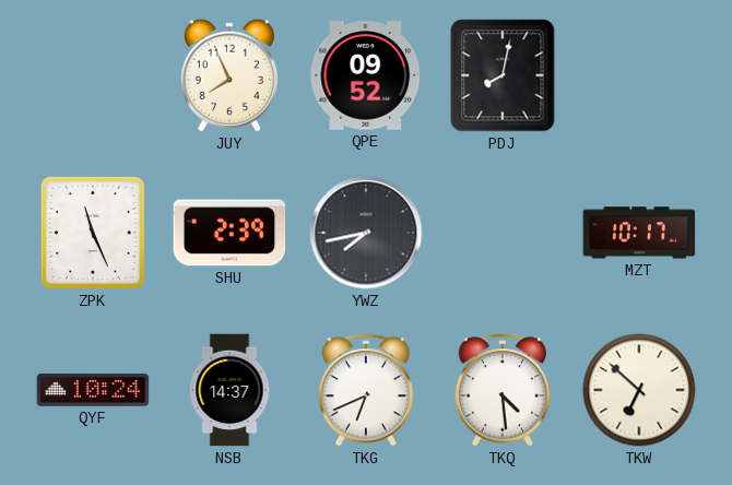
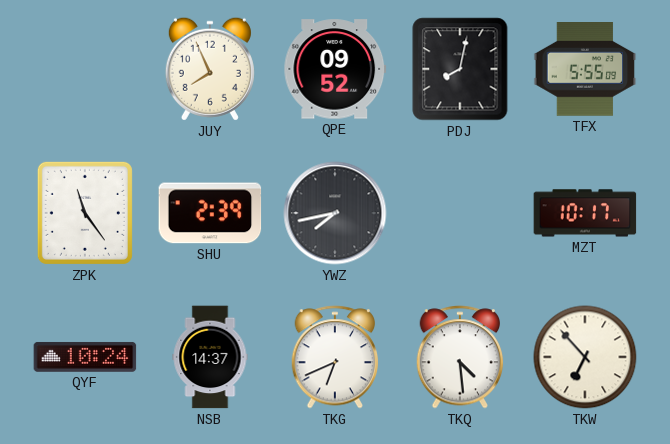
TFX: none -> 5:55
ZPK: 11:26 -> 11:24
TKW: 6:52 -> 6:53
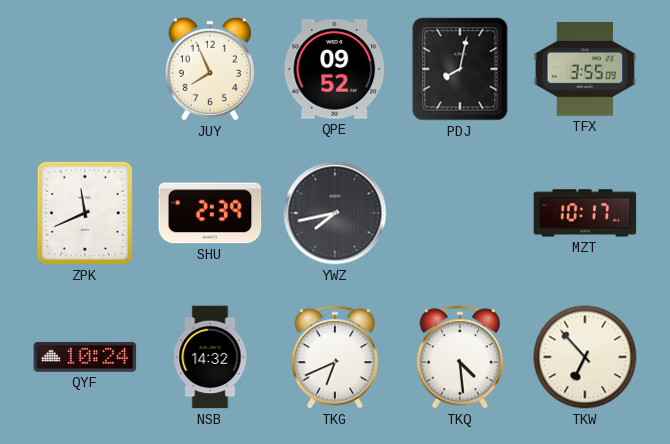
TFX: 5:55 -> 3:55
ZPK: 11:24 -> 11:41
NSB: 14:37 -> 14:32
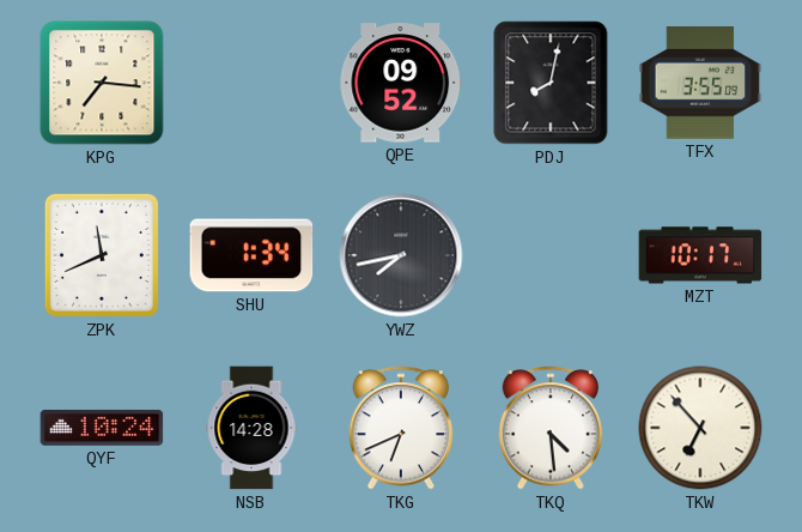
KPG: none -> 7:16
JUY: 7:56 -> none
SHU: 2:39 -> 1:34
NSB: 14:32 -> 14:28
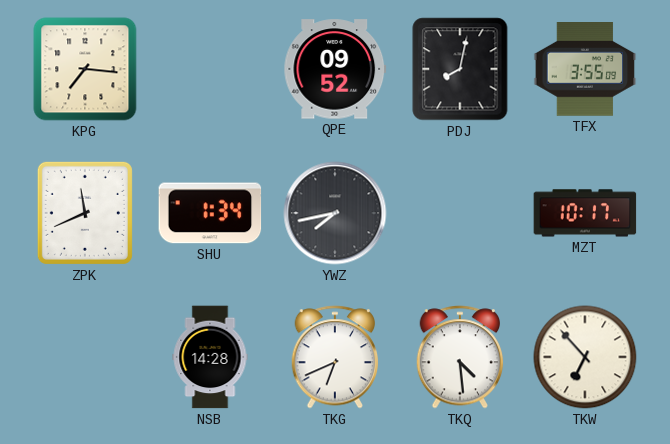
QYF: 10:24 -> none
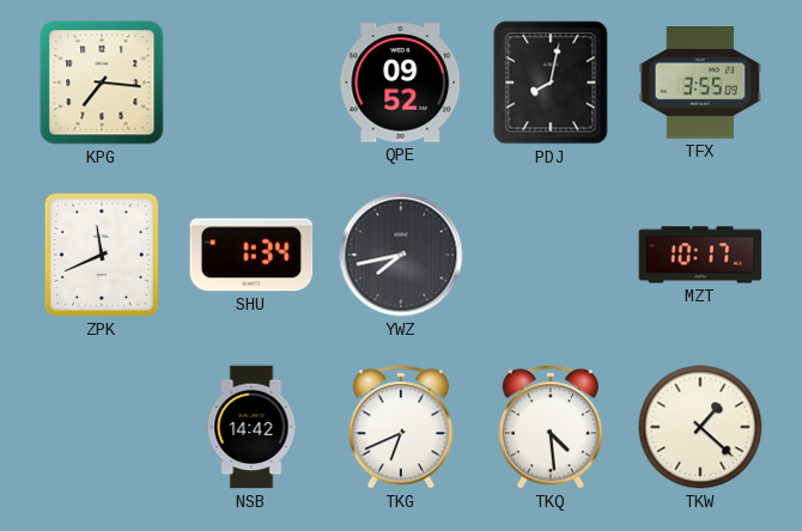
NSB: 14:28 -> 14:42
TKW: 6:53 -> 1:22
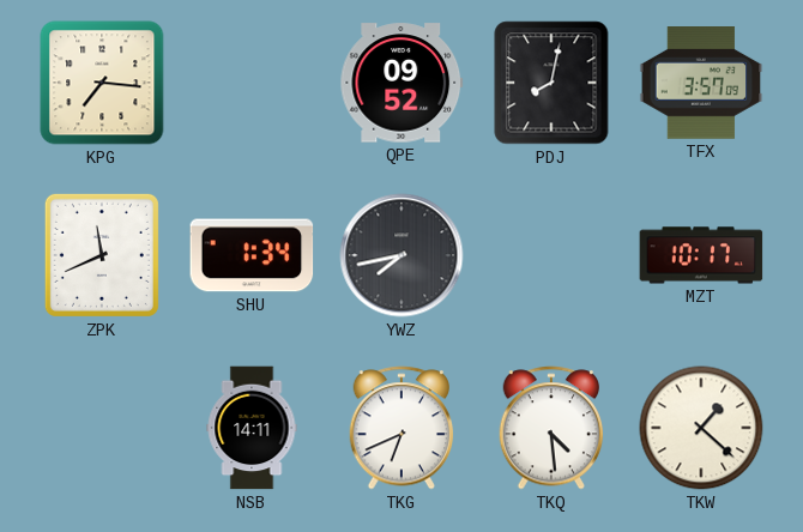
TFX: 3:55 -> 3:57
NSB: 14:42 -> 14:11
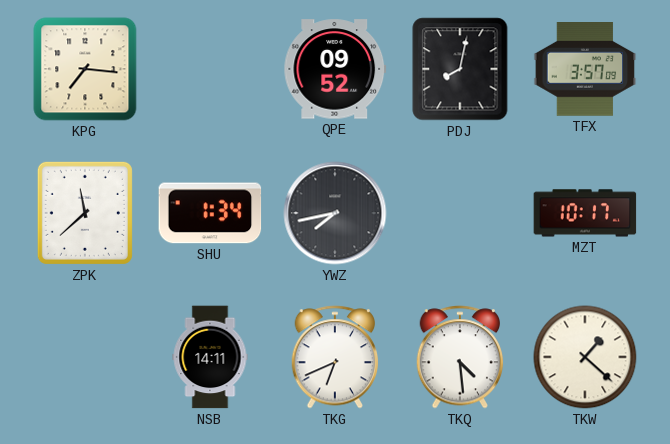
ZPK: 11:41 -> 11:38
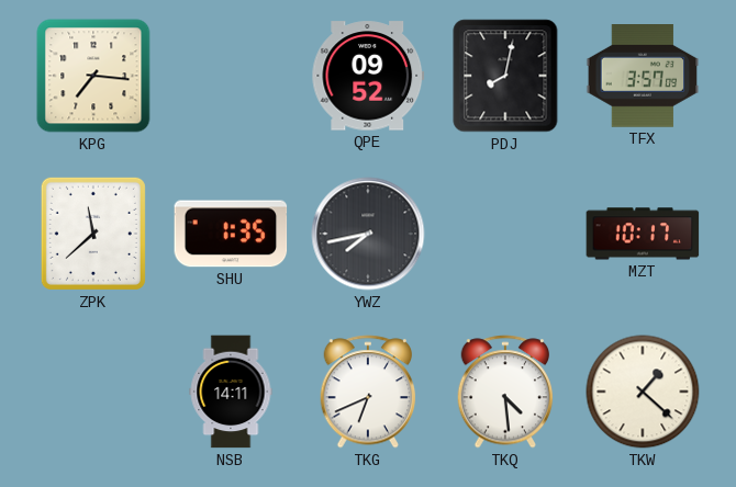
SHU: 1:34 -> 1:35
